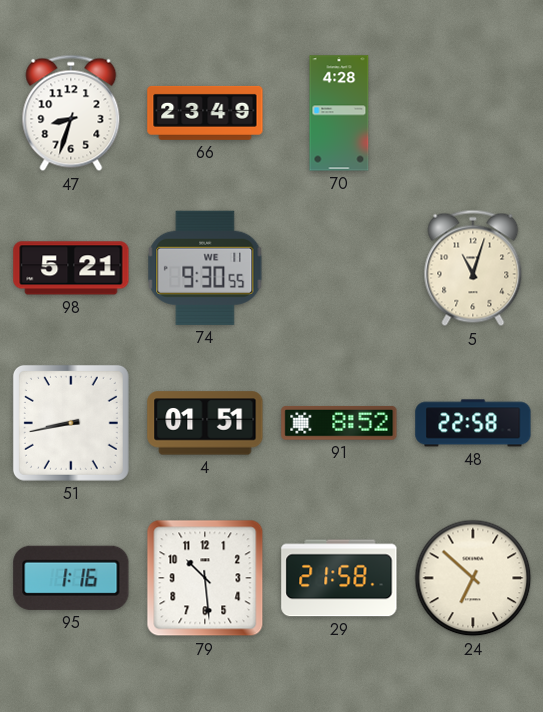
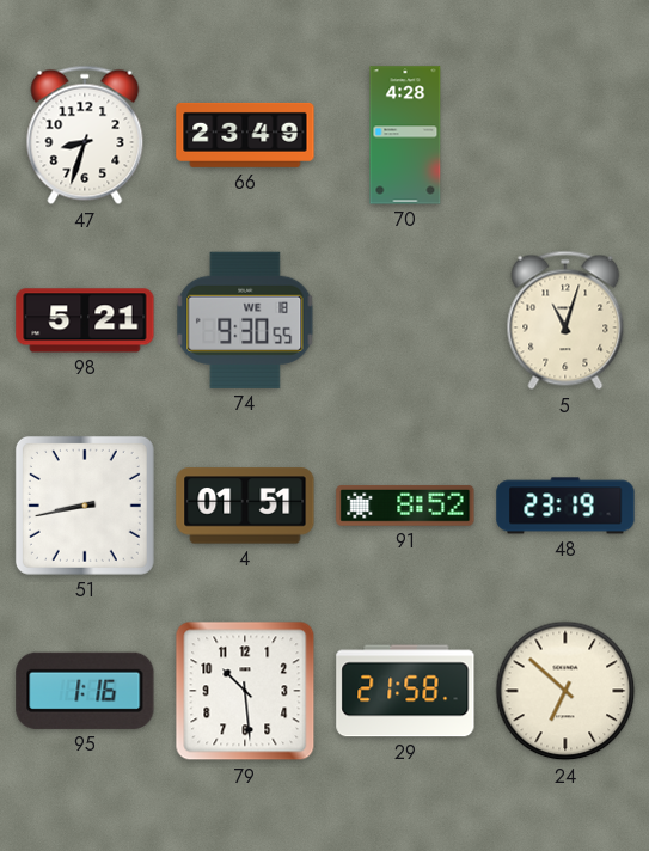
74 date: WE 11 -> WE 18
48: 22:58 -> 23:19
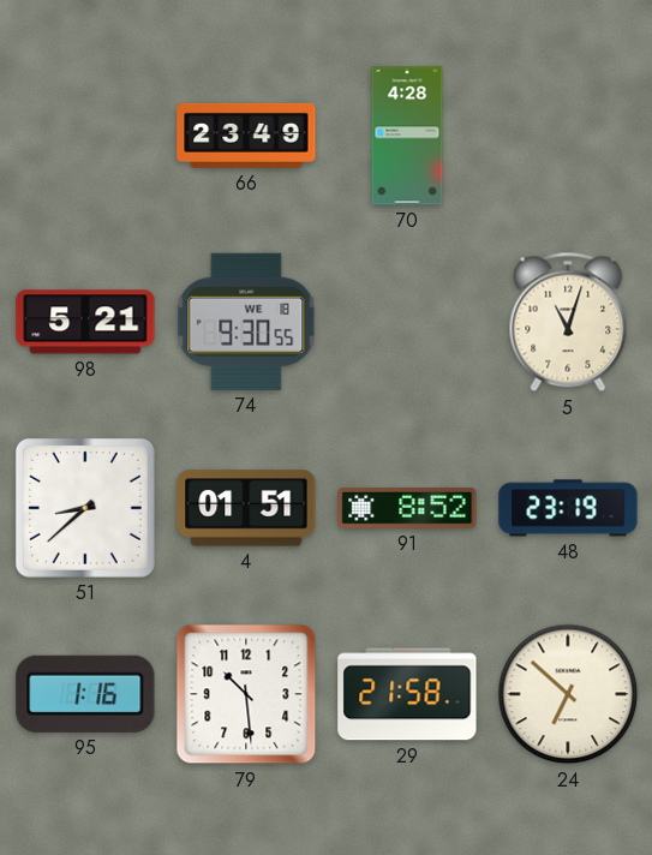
47: 8:33 -> none
51: 8:43 -> 8:38
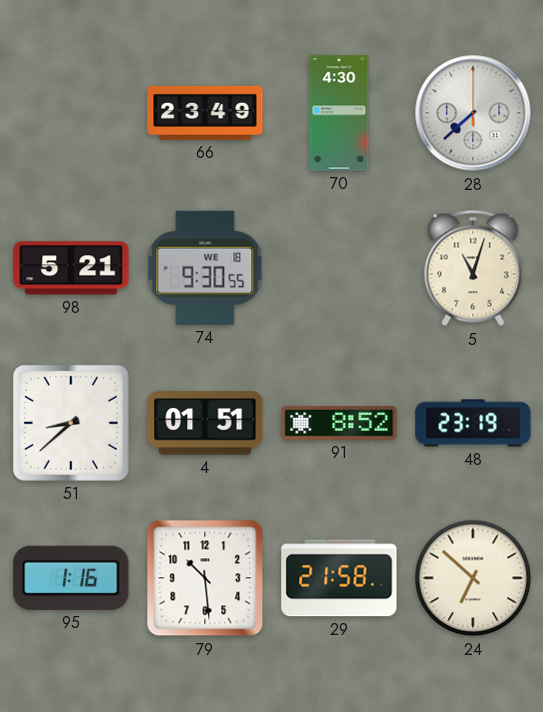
70: 4:28 -> 4:30
28: none -> 7:38
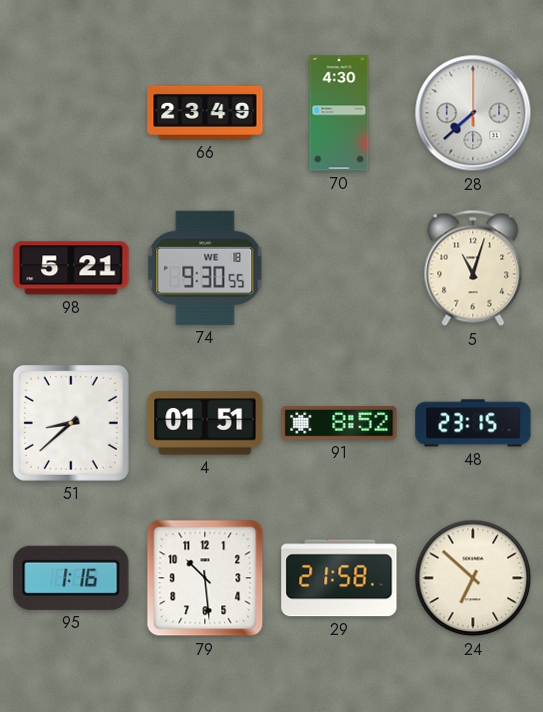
48: 23:19 -> 23:15
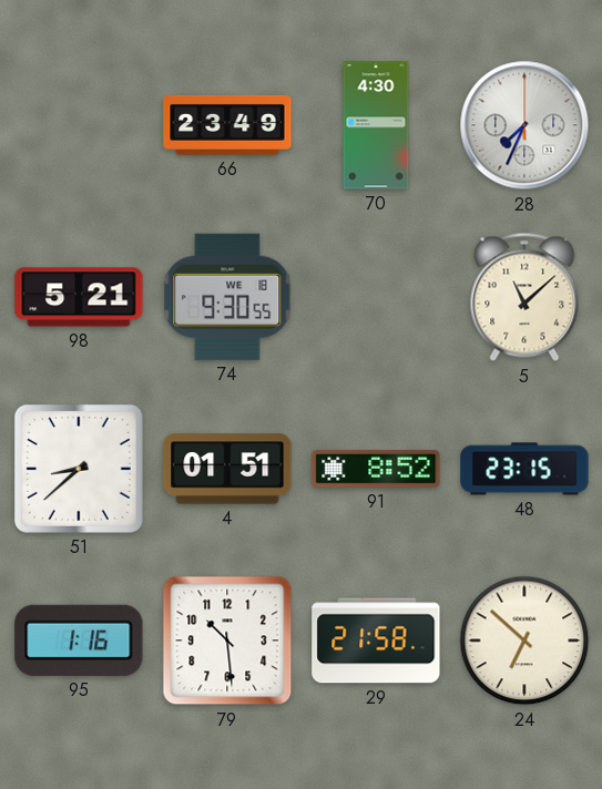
28: 7:38 -> 7:34
5: 11:03 -> 11:08
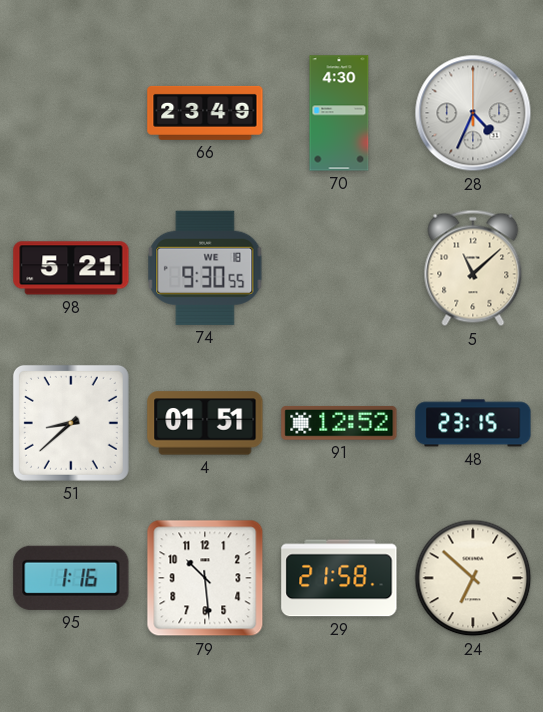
28: 7:34 -> 4:34
91: 8:52 -> 12:52
